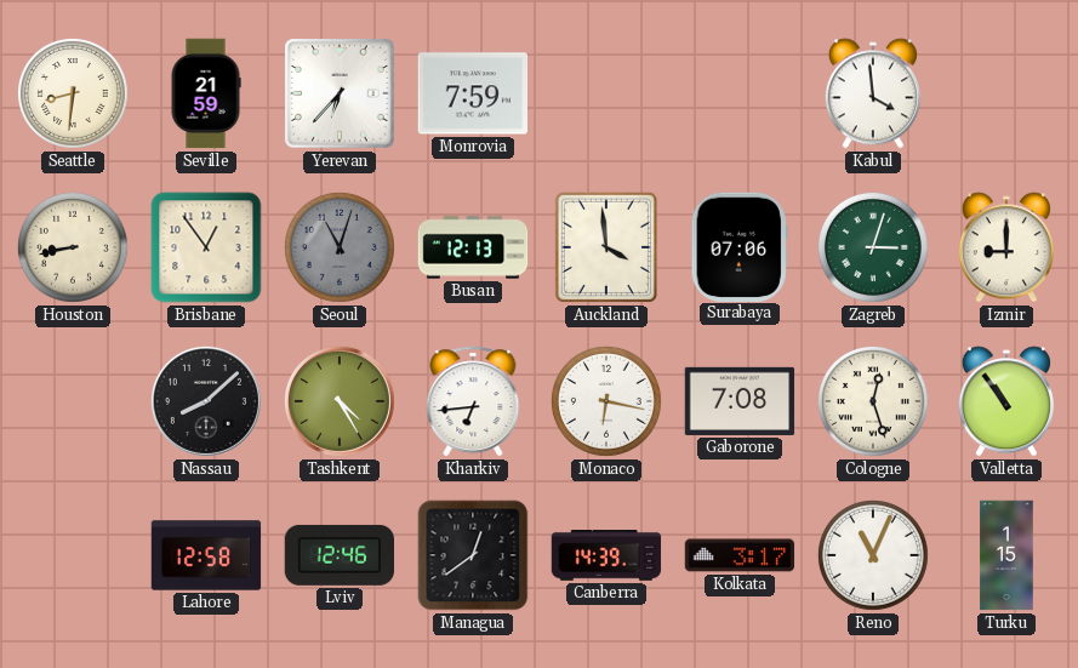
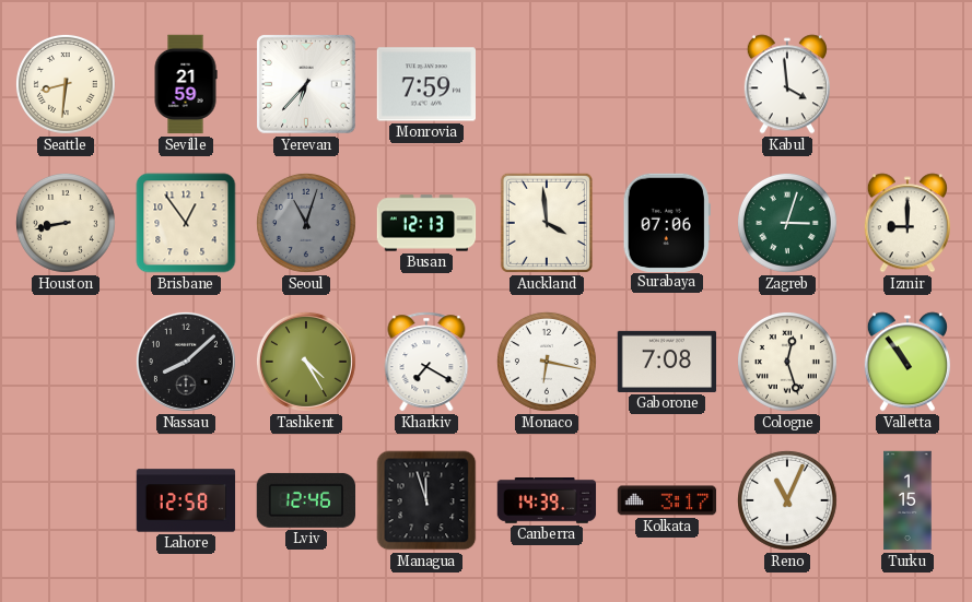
Kharkiv: 6:44 -> 7:20
Managua: 12:39 -> 11:57
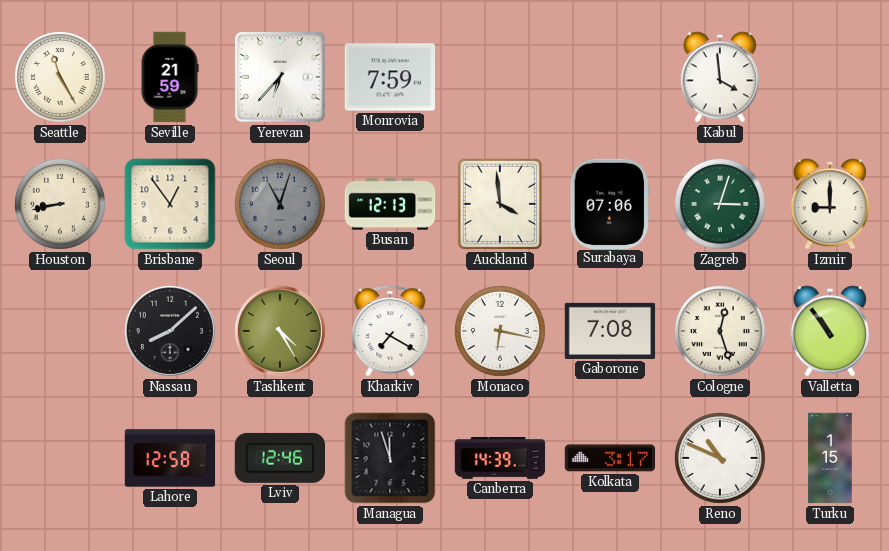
Seattle: 8:31 -> 11:25
Reno: 11:04 -> 10:49
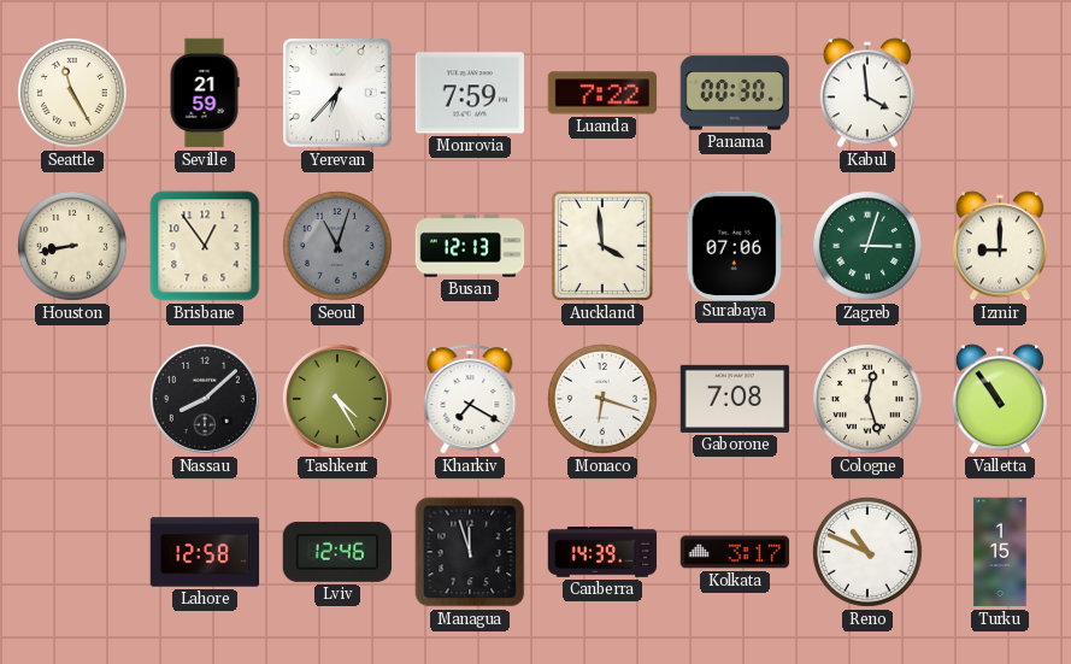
Luanda: none -> 7:22
Panama: none -> 00:30
Monaco: 6:17 -> 6:18
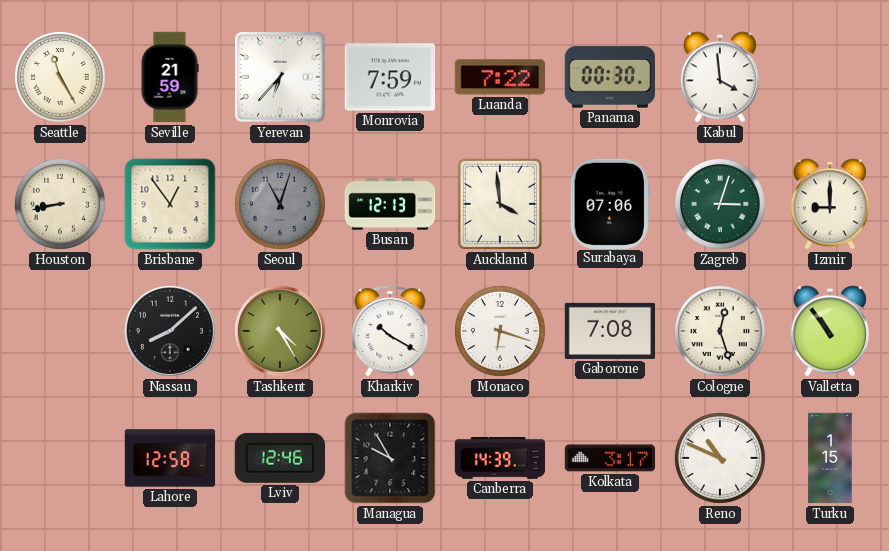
Kharkiv: 7:20 -> 10:20
Managua: 11:57 -> 9:55
